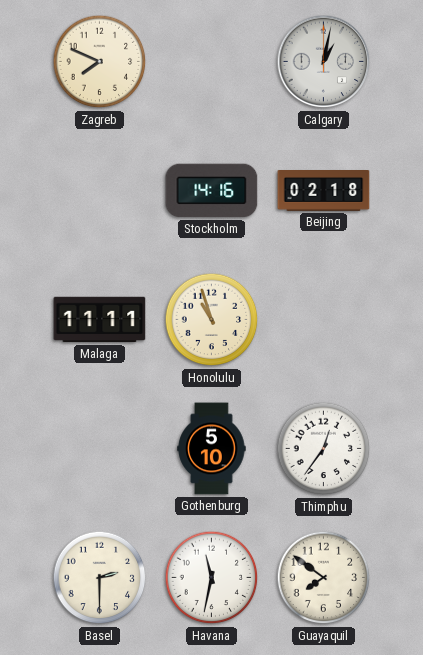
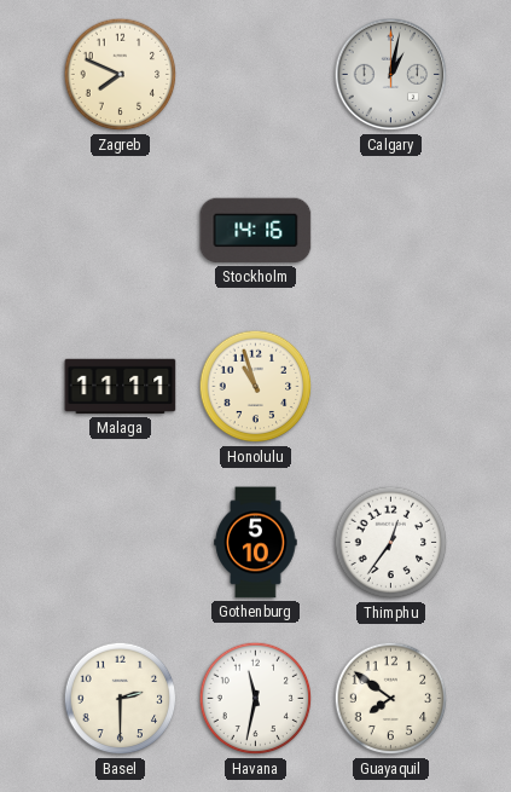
Beijing: 02:18 -> none
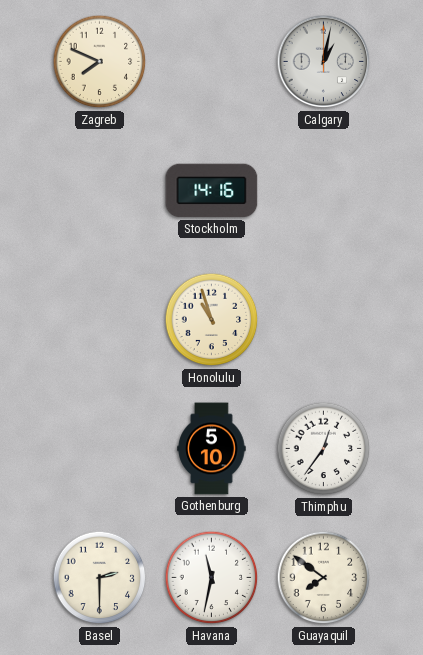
Malaga: 11:11 -> none
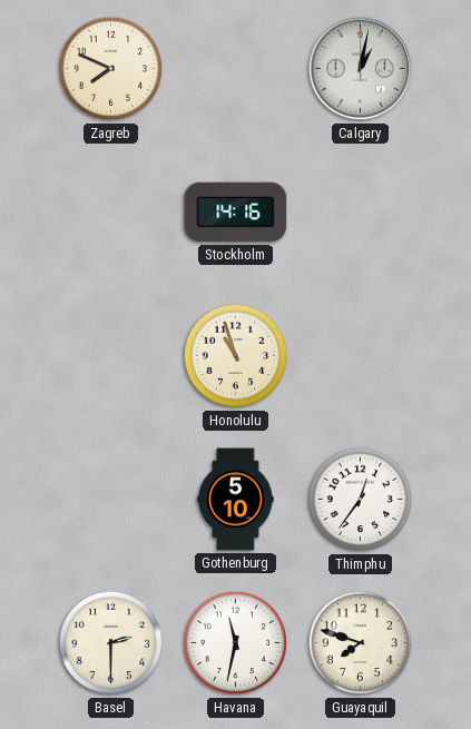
Guayaquil: 7:51 -> 7:48
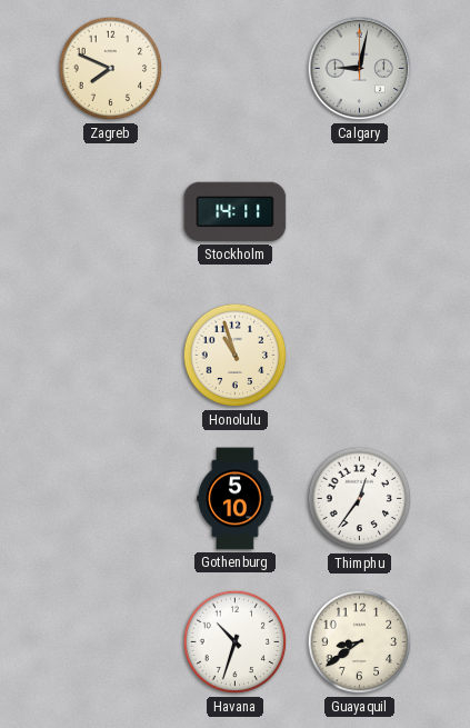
Calgary: 1:02 -> 9:02
Stockholm: 14:16 -> 14:11
Basel: 2:30 -> none
Havana: 11:32 -> 10:33
Guayaquil: 7:48 -> 8:39
